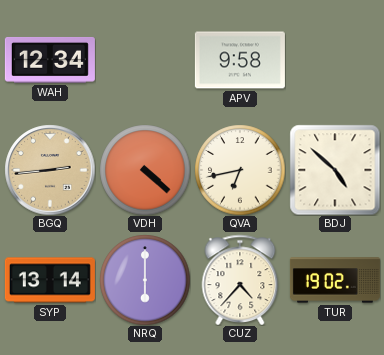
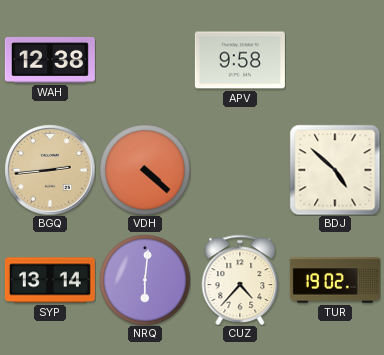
WAH: 12:34 -> 12:38
QVA: 6:43 -> none
NRQ: 6:00 -> 6:01
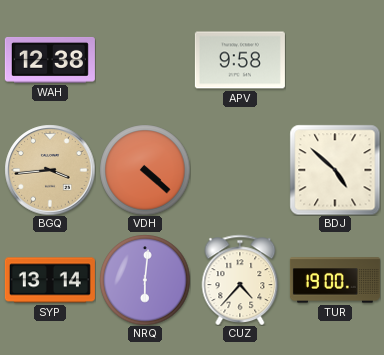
BGQ: 2:44 -> 3:44
TUR: 19:02 -> 19:00
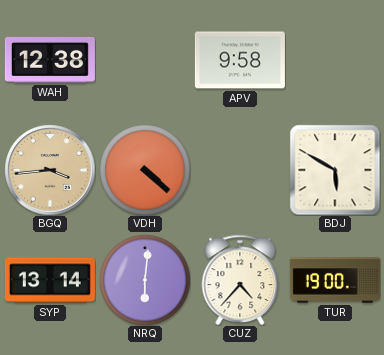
BDJ: 4:52 -> 5:50
